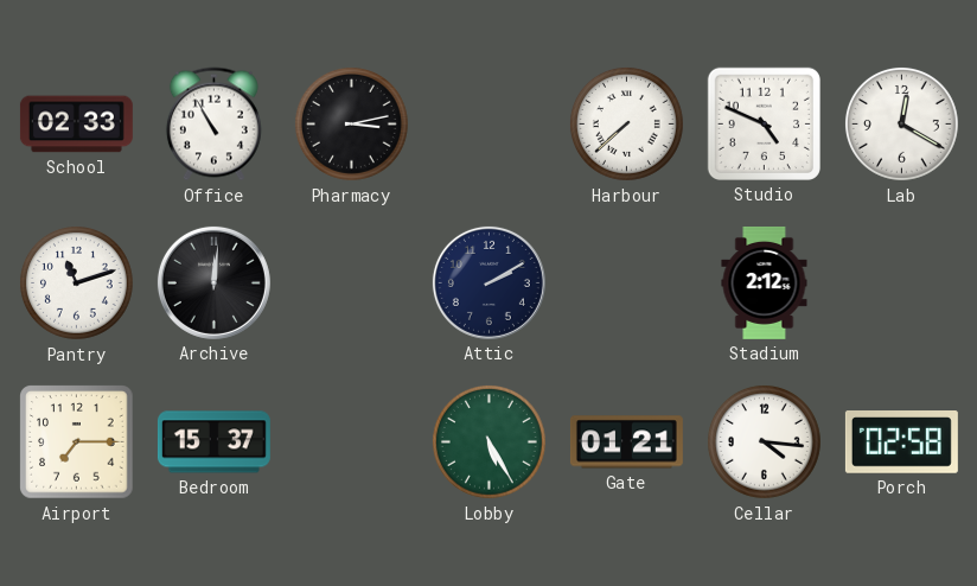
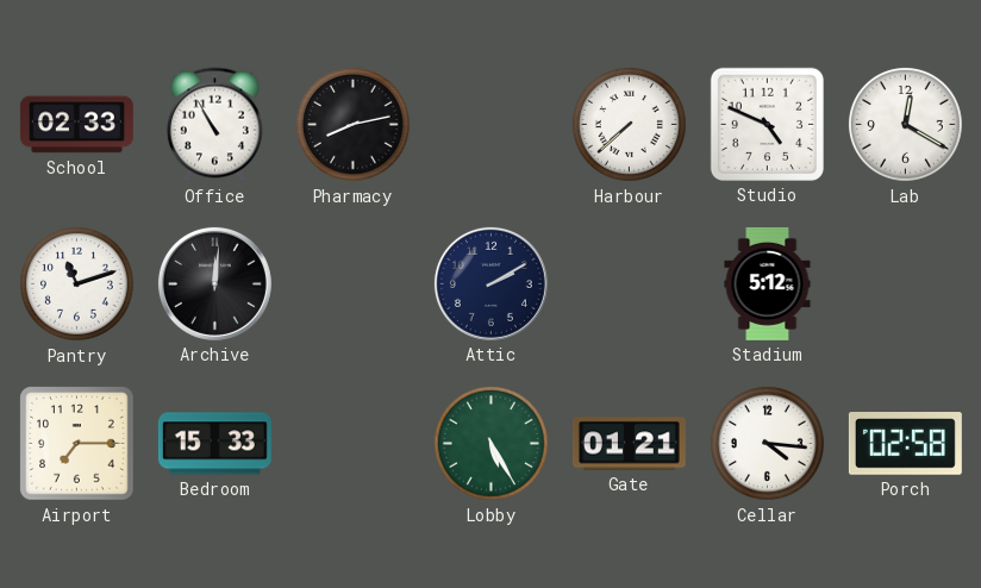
Pharmacy: 3:13 -> 8:13
Stadium: 2:12 -> 5:12
Bedroom: 15:37 -> 15:33
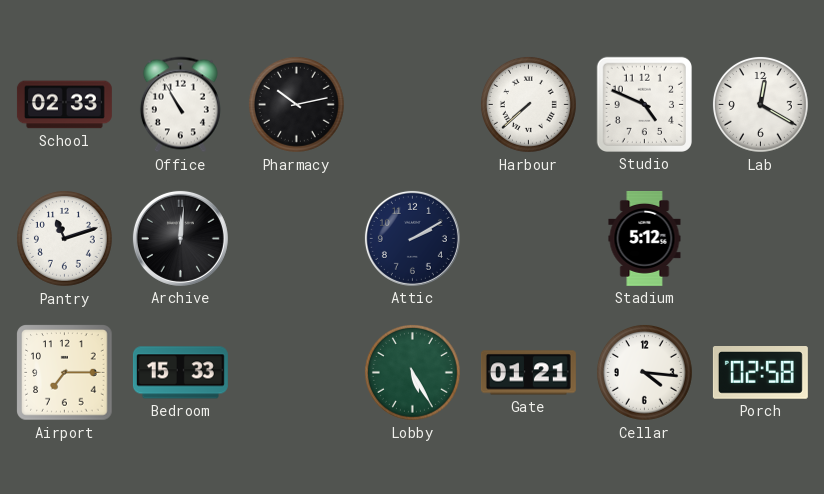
Pharmacy: 8:13 -> 10:13
